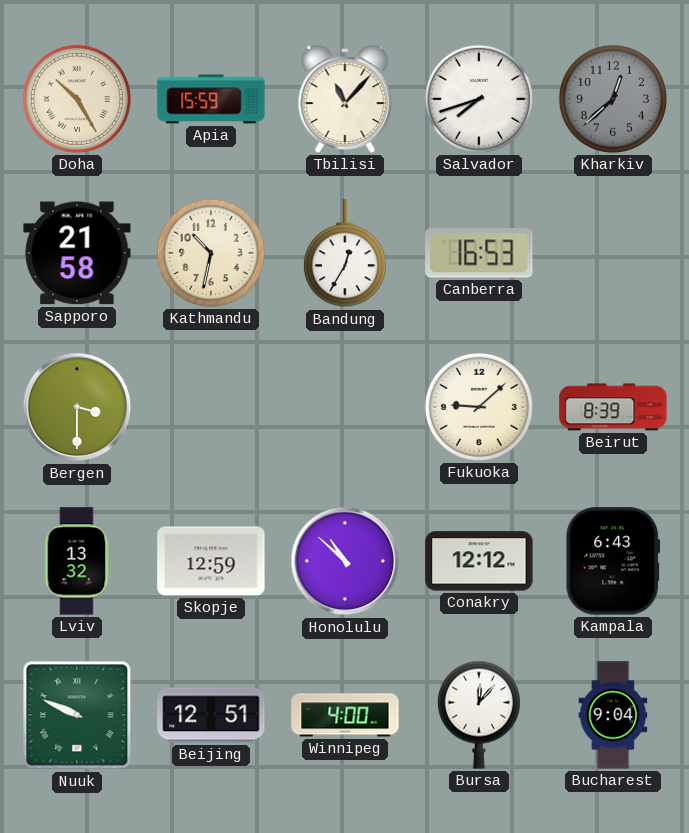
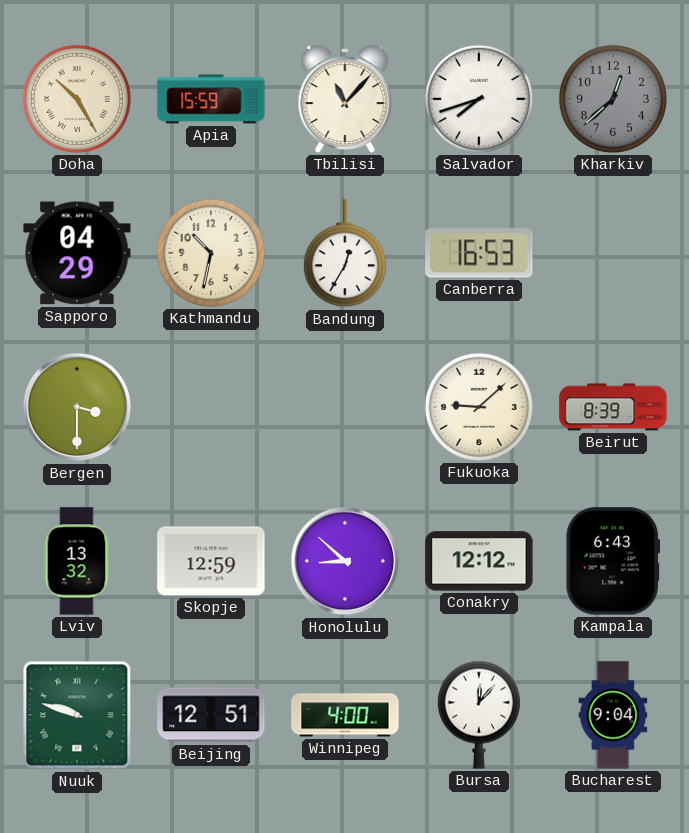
Sapporo: 21:58 -> 04:29
Honolulu: 10:52 -> 8:52
Nuuk: 9:49 -> 9:48
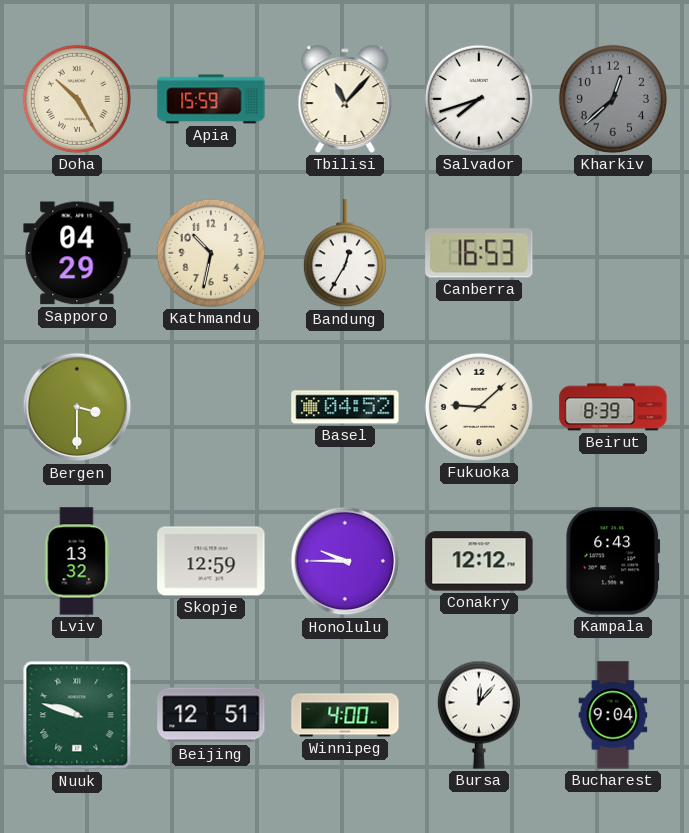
Basel: none -> 04:52
Honolulu: 8:52 -> 9:45
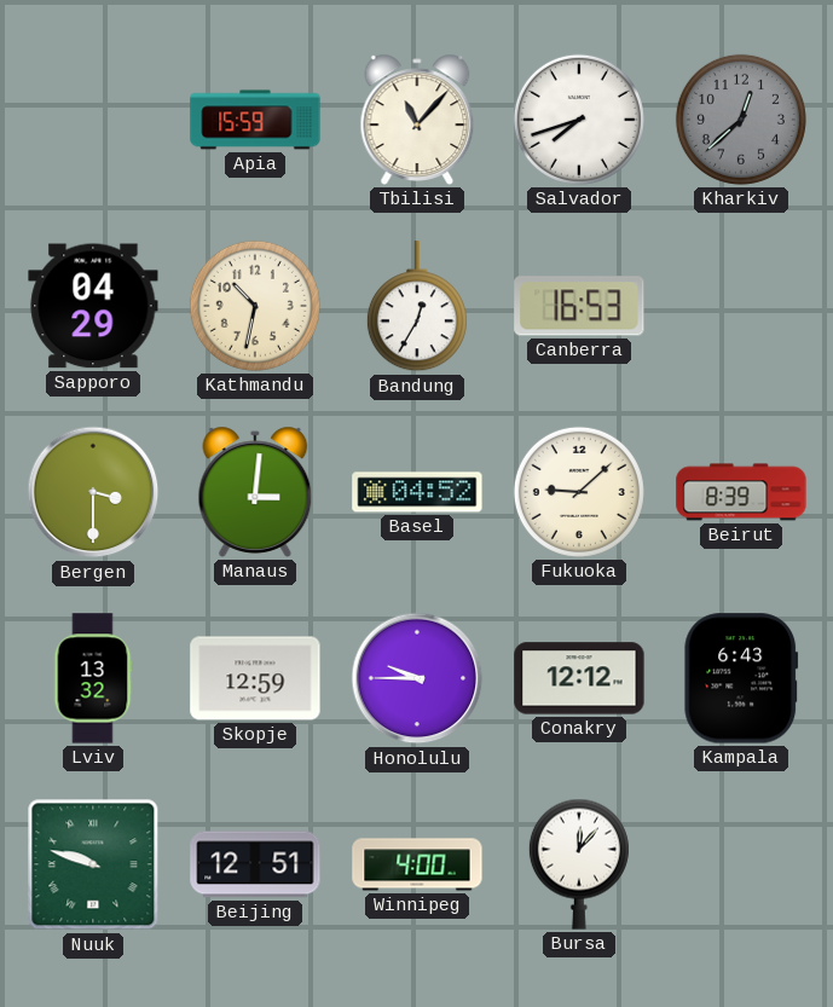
Doha: 10:25 -> none
Manaus: none -> 3:01
Bucharest: 9:04 -> none
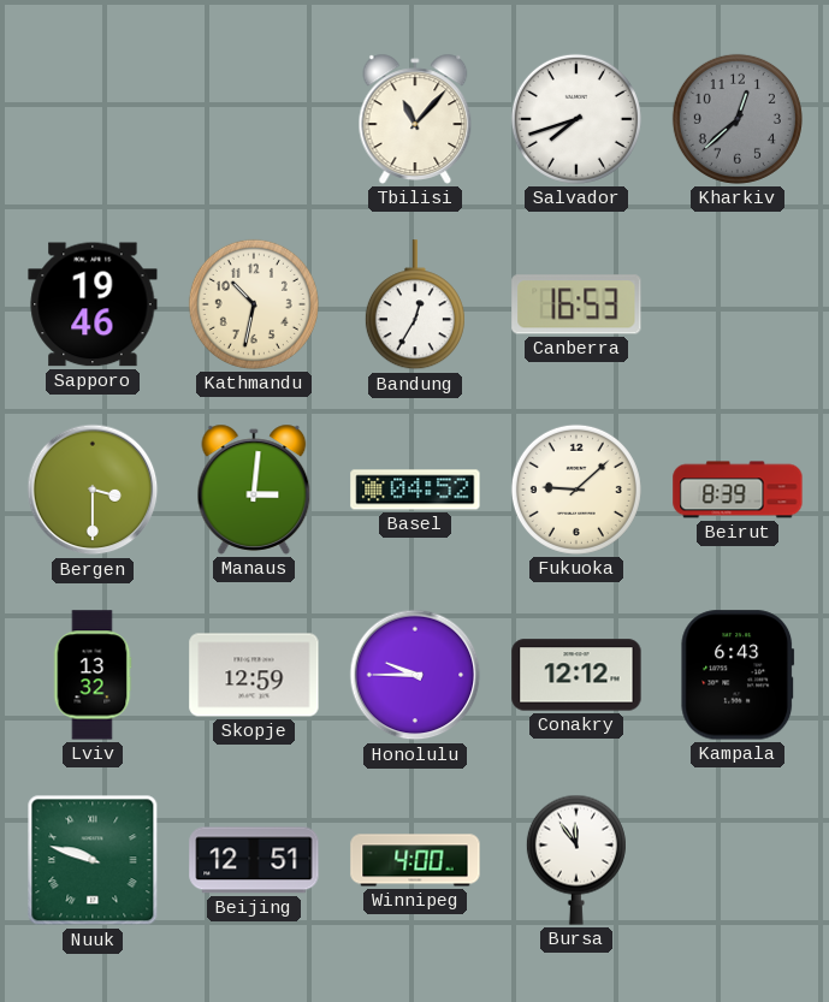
Apia: 15:59 -> none
Sapporo: 04:29 -> 19:46
Bursa: 12:07 -> 11:54
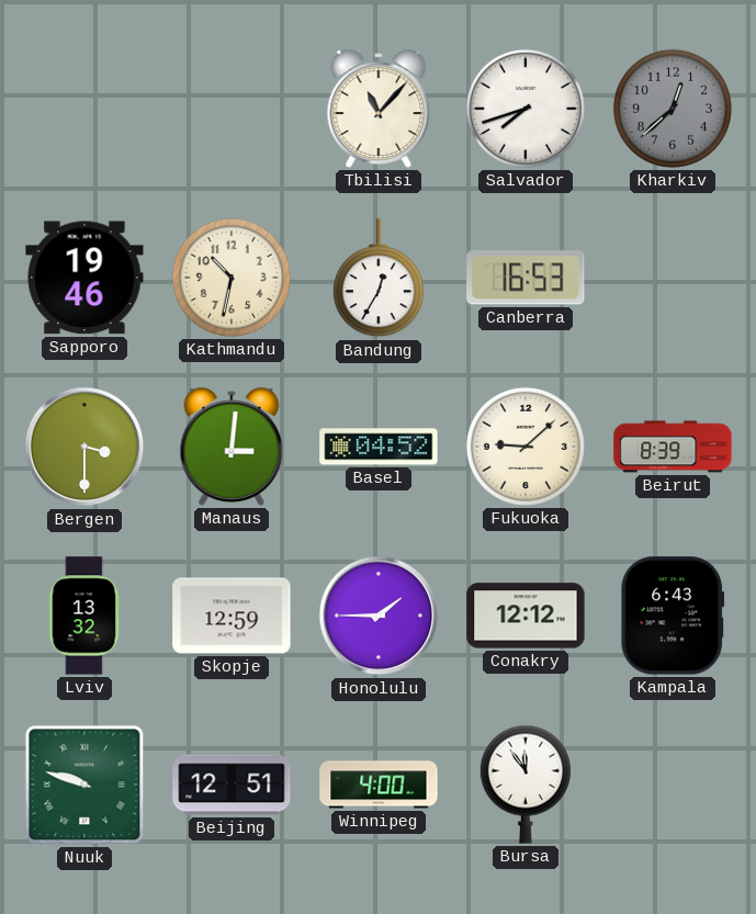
Honolulu: 9:45 -> 1:45
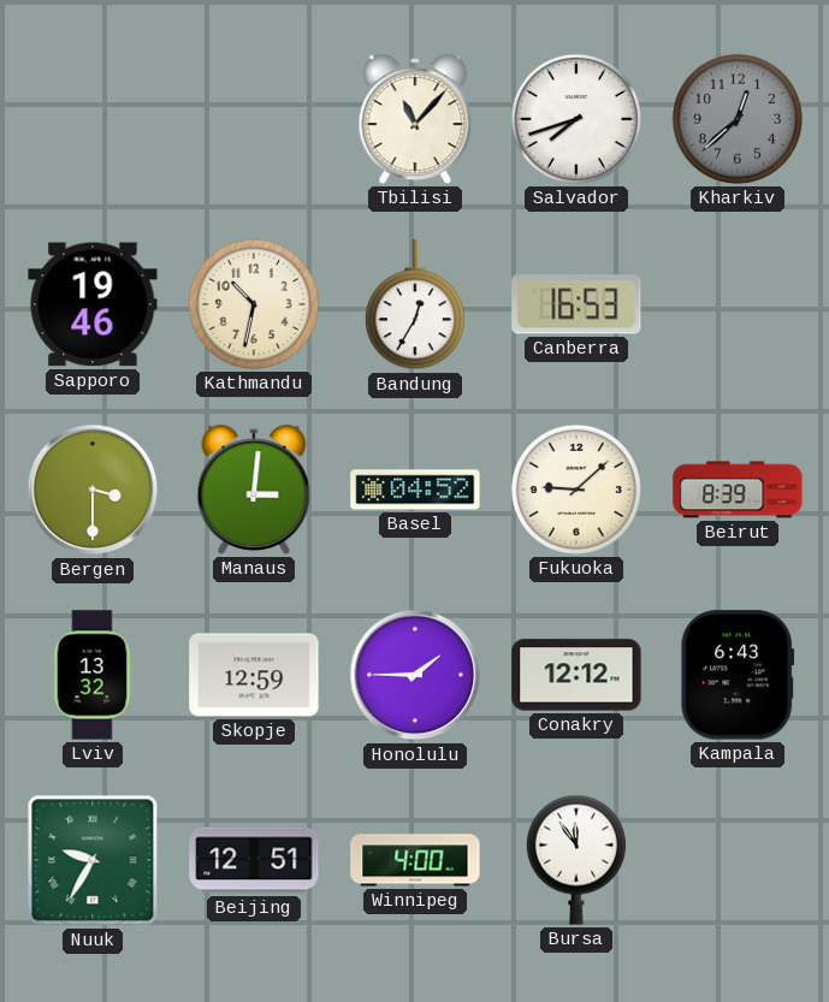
Nuuk: 9:48 -> 9:35
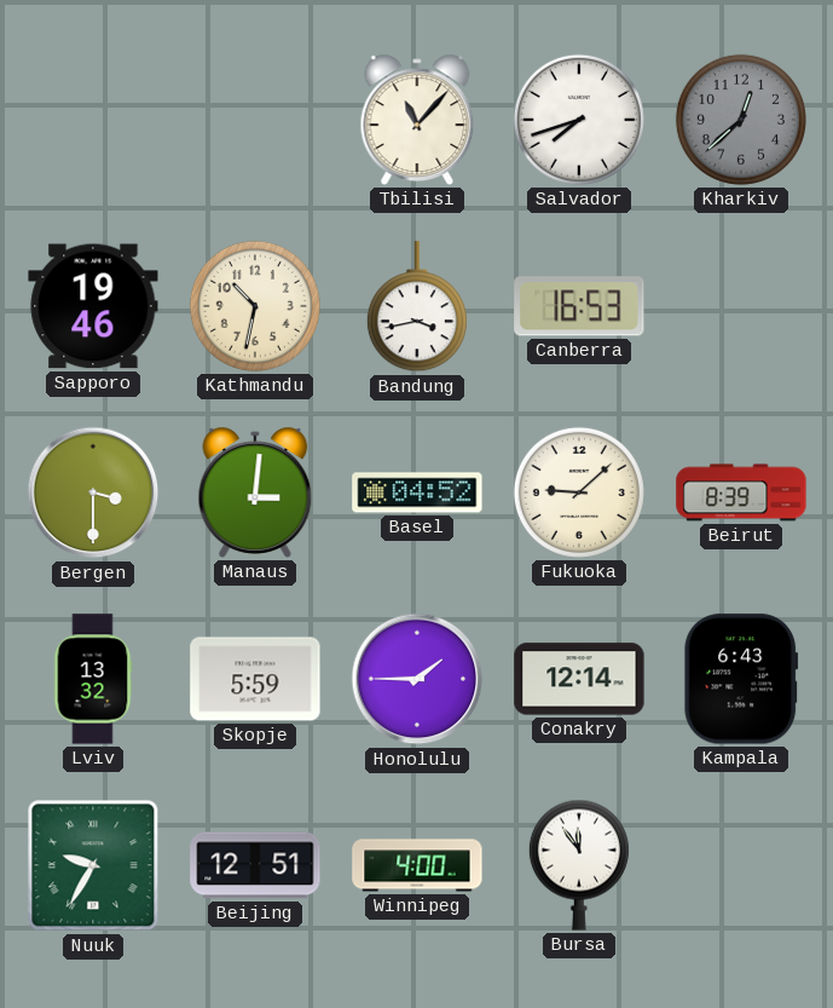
Bandung: 12:35 -> 3:43
Skopje: 12:59 -> 5:59
Conakry: 12:12 -> 12:14
